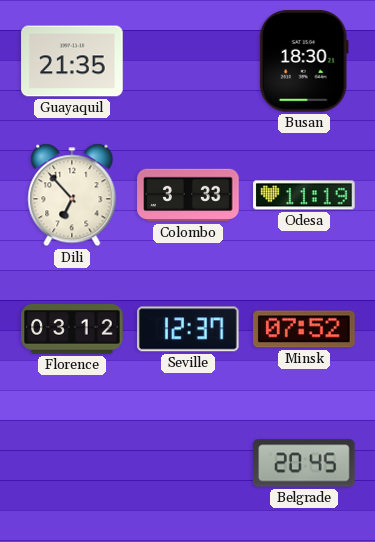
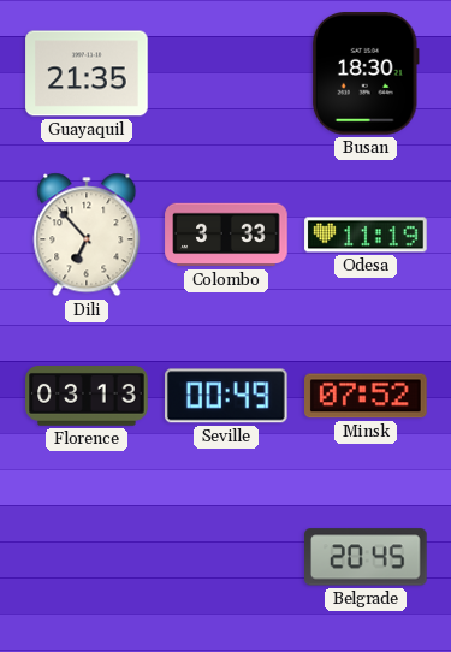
Florence: 03:12 -> 03:13
Seville: 12:37 -> 00:49
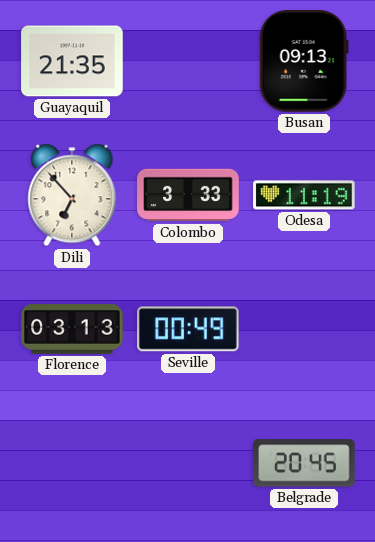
Busan: 18:30 -> 09:13
Minsk: 07:52 -> none
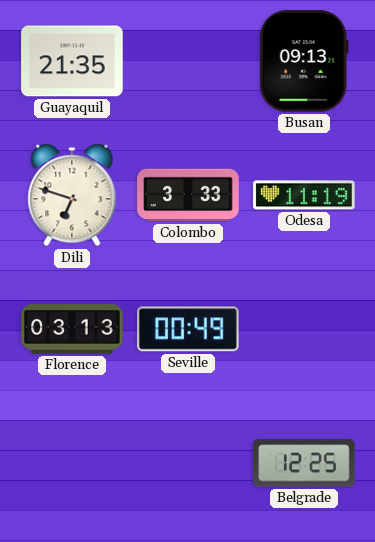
Dili: 6:53 -> 6:48
Belgrade: 20:45 -> 12:25
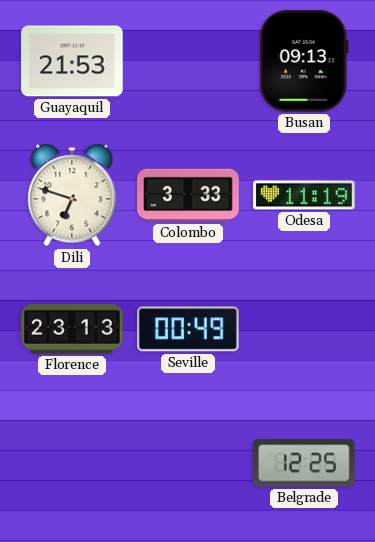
Guayaquil: 21:35 -> 21:53
Florence: 03:13 -> 23:13
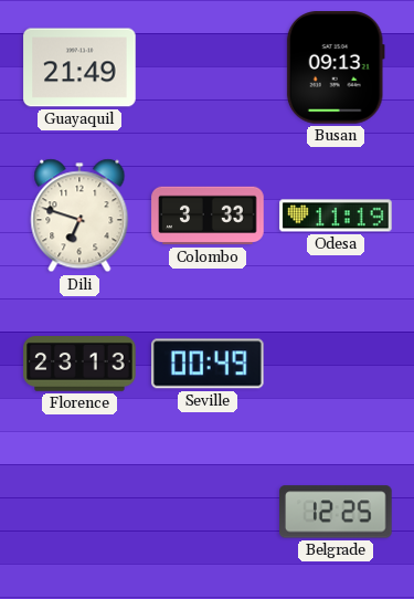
Guayaquil: 21:53 -> 21:49
